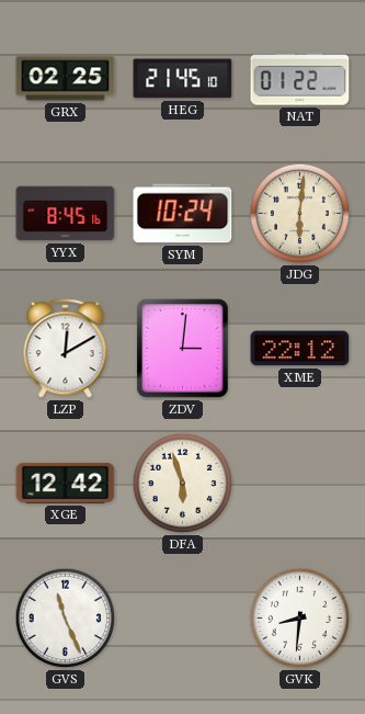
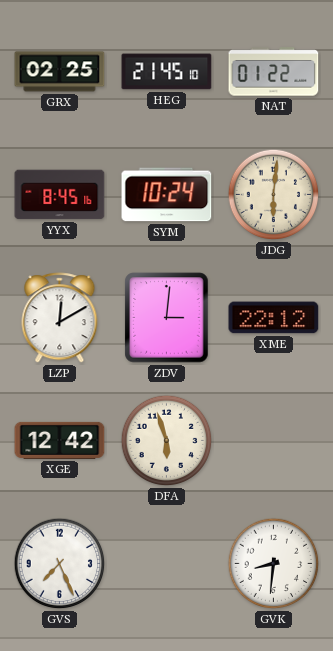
GVS: 11:26 -> 7:26
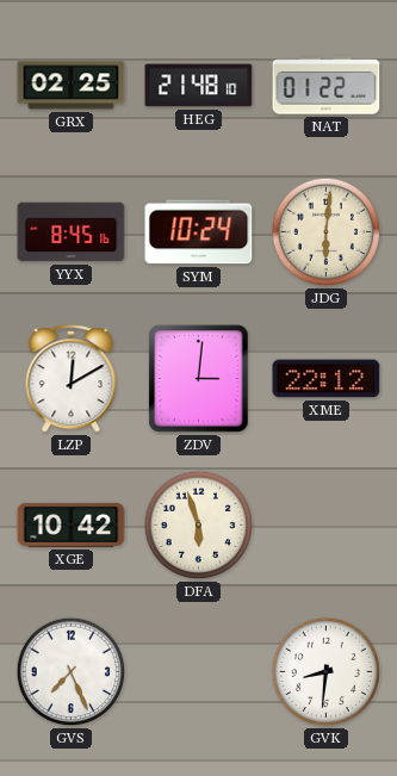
HEG: 21:45 -> 21:48
XGE: 12:42 -> 10:42
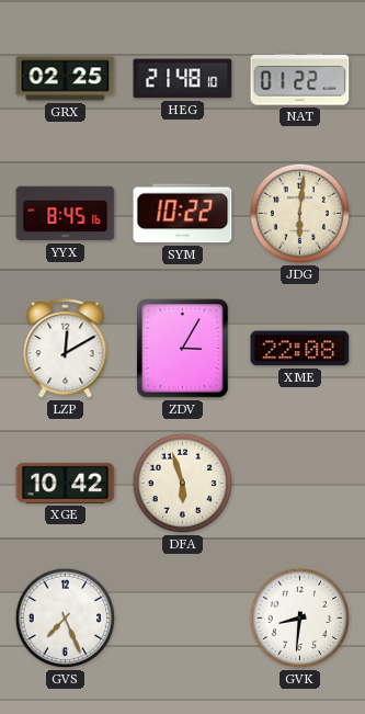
SYM: 10:24 -> 10:22
ZDV: 3:01 -> 3:05
XME: 22:12 -> 22:08
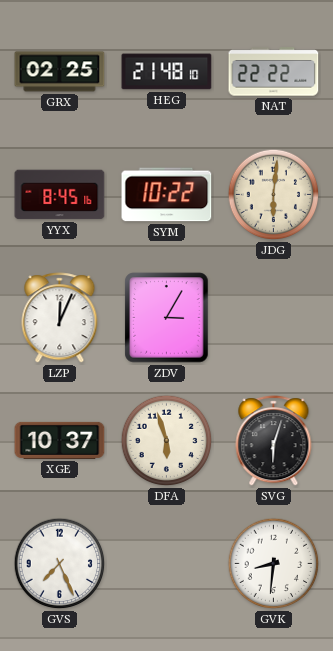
NAT: 01:22 -> 22:22
LZP: 12:10 -> 12:04
XME: 22:08 -> none
XGE: 10:42 -> 10:37
SVG: none -> 6:03
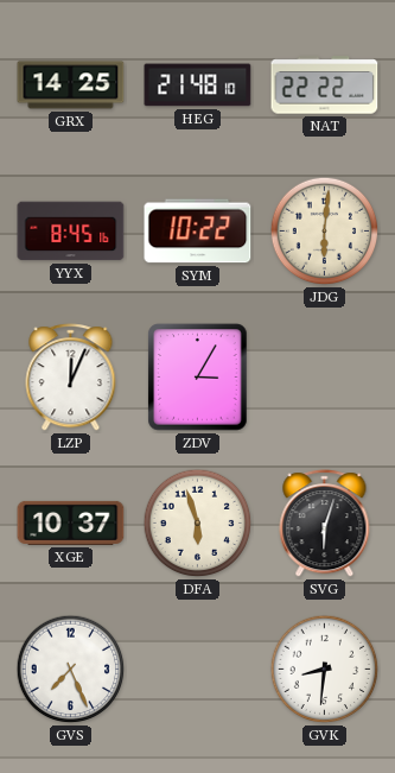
GRX: 02:25 -> 14:25
